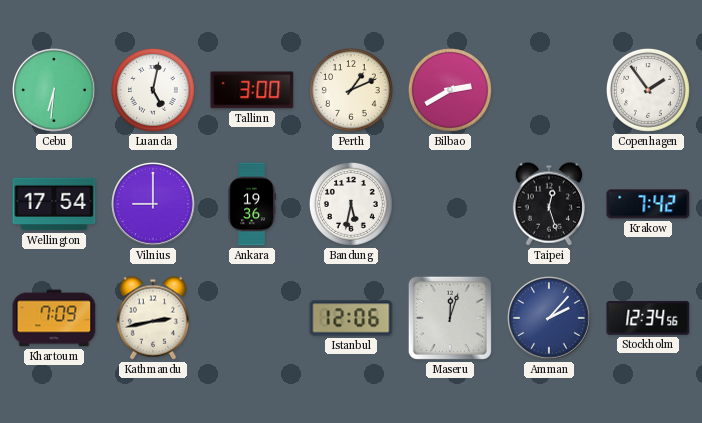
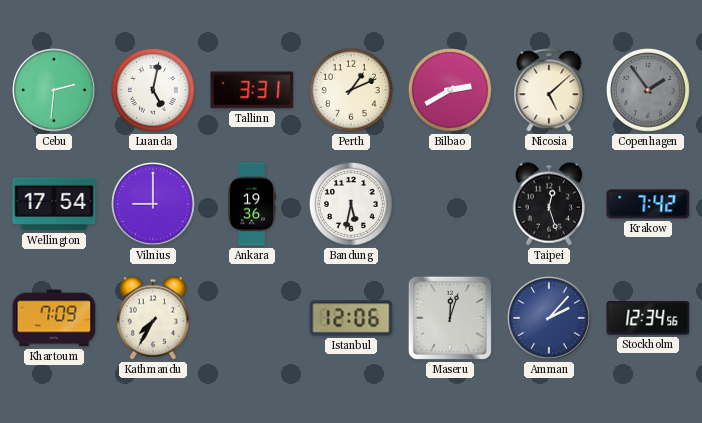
Cebu: 6:31 -> 2:31
Tallinn: 3:00 -> 3:31
Nicosia: none -> 5:08
Copenhagen dial: white -> grey
Kathmandu: 2:43 -> 7:35
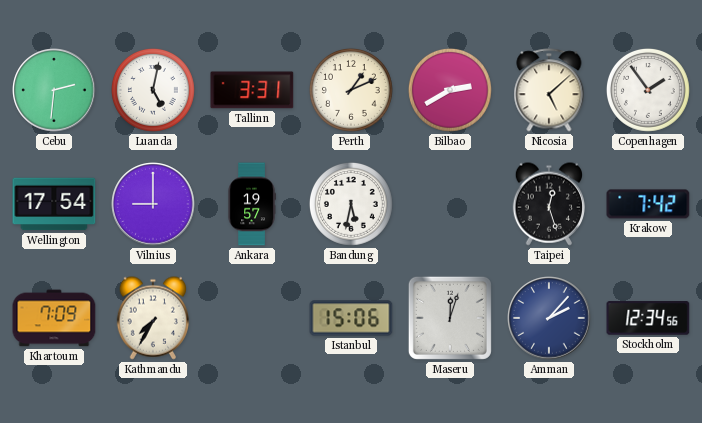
Copenhagen dial: grey -> white
Ankara: 19:36 -> 19:57
Istanbul: 12:06 -> 15:06
